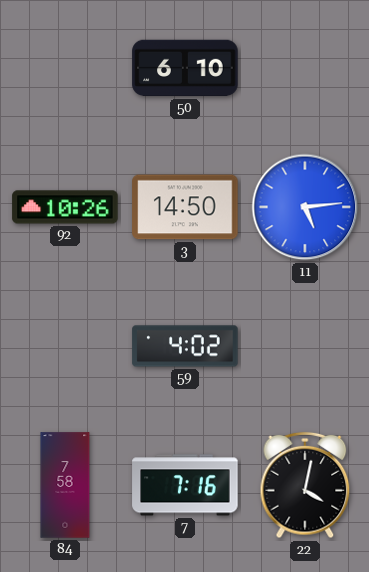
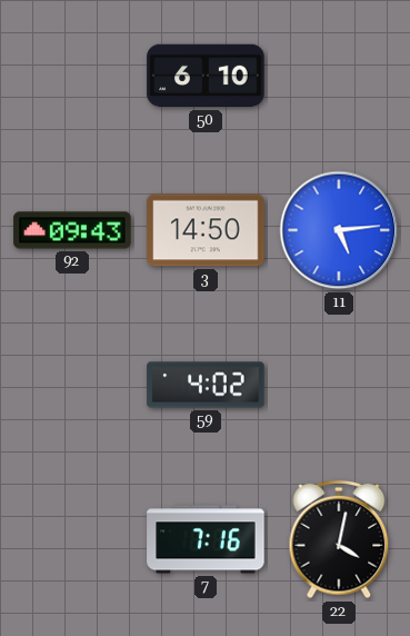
92: 10:26 -> 09:43
84: 7:58 -> none
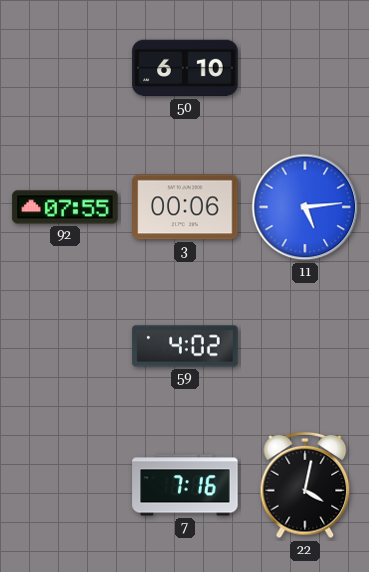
92: 09:43 -> 07:55
3: 14:50 -> 00:06
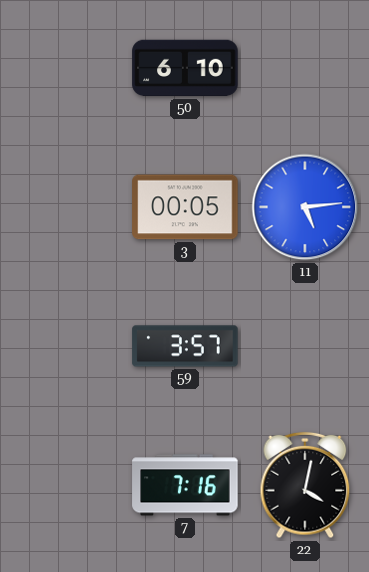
92: 07:55 -> none
3: 00:06 -> 00:05
59: 4:02 -> 3:57
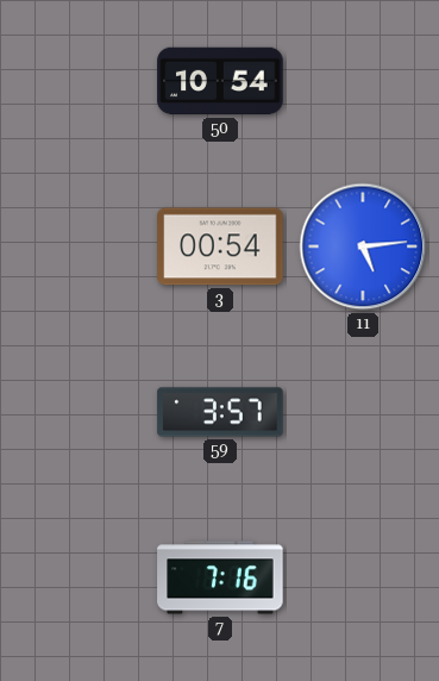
50: 6:10 -> 10:54
3: 00:05 -> 00:54
22: 4:02 -> none
